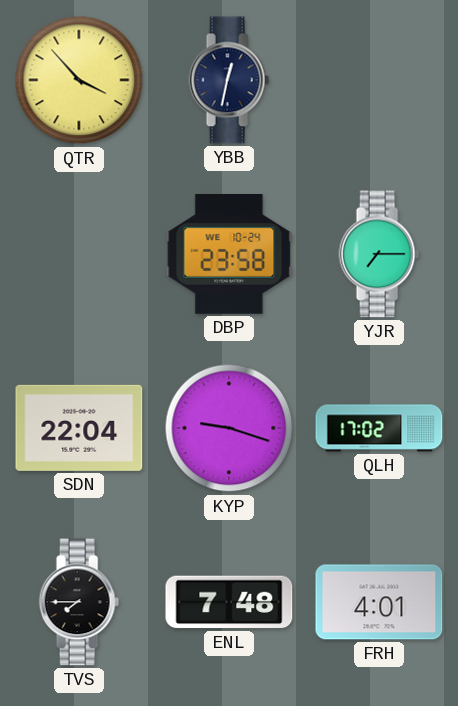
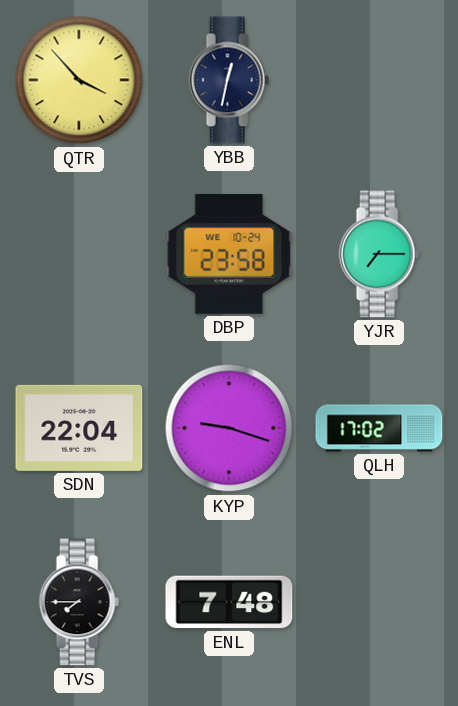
FRH: 4:01 -> none
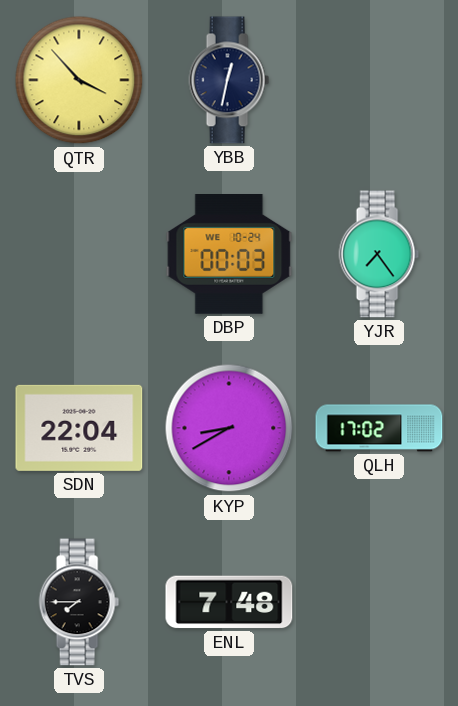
DBP: 23:58 -> 00:03
YJR: 7:15 -> 7:24
KYP: 9:18 -> 8:40
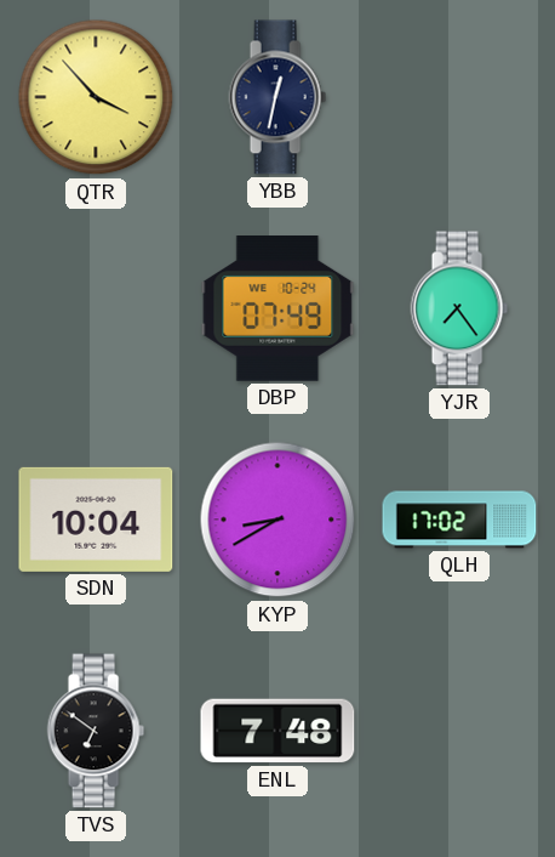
DBP: 00:03 -> 07:49
SDN: 22:04 -> 10:04
TVS: 7:45 -> 6:51
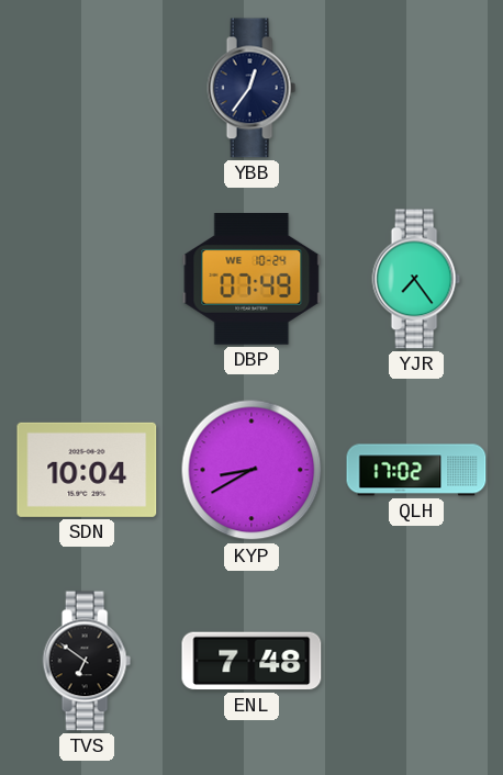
QTR: 3:53 -> none
YBB: 12:32 -> 12:36
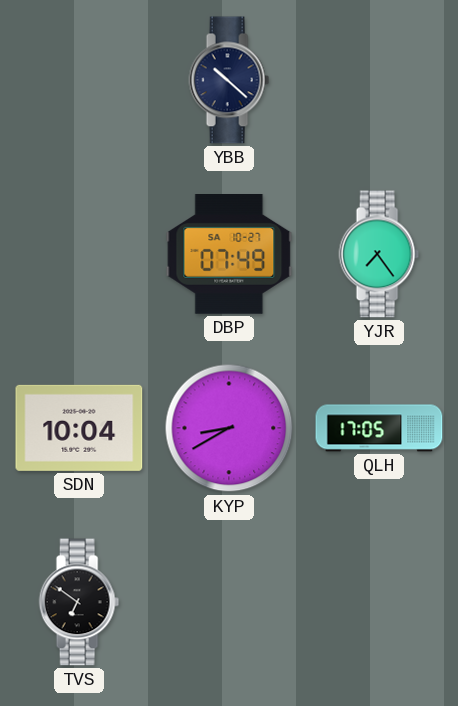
YBB: 12:36 -> 10:22
DBP date: WE 10-24 -> SA 10-27
QLH: 17:02 -> 17:05
ENL: 7:48 -> none
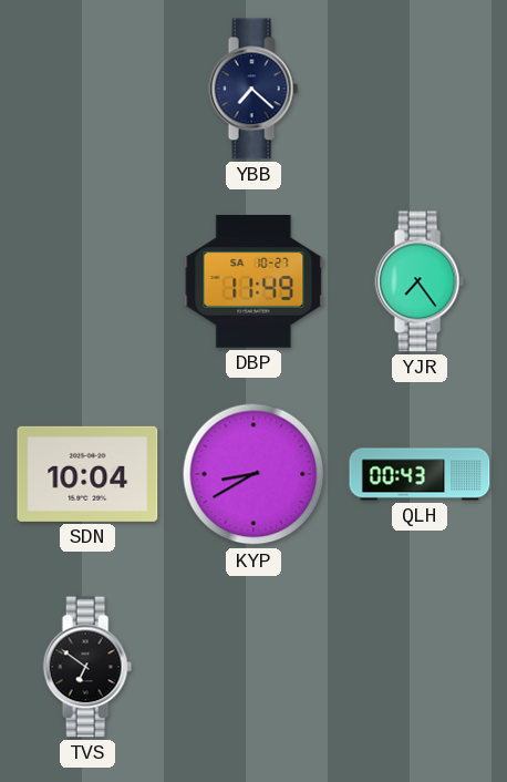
YBB: 10:22 -> 7:22
DBP: 07:49 -> 11:49
QLH: 17:05 -> 00:43
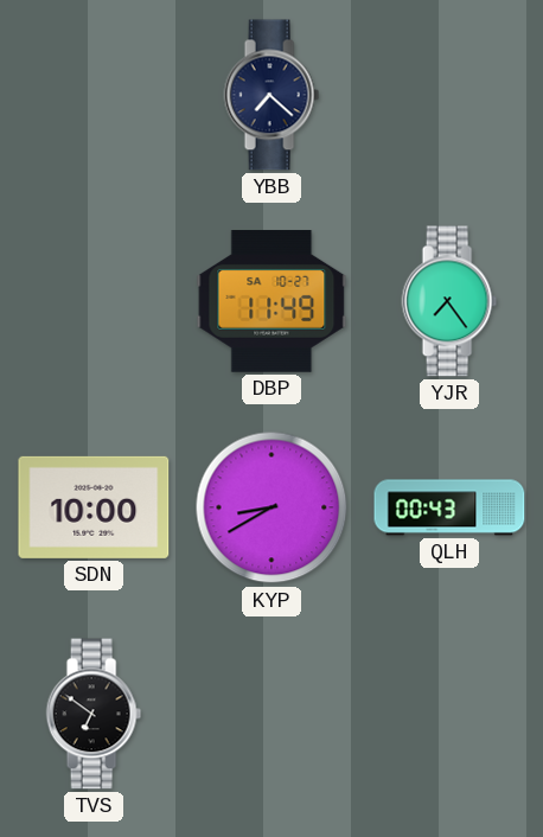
SDN: 10:04 -> 10:00
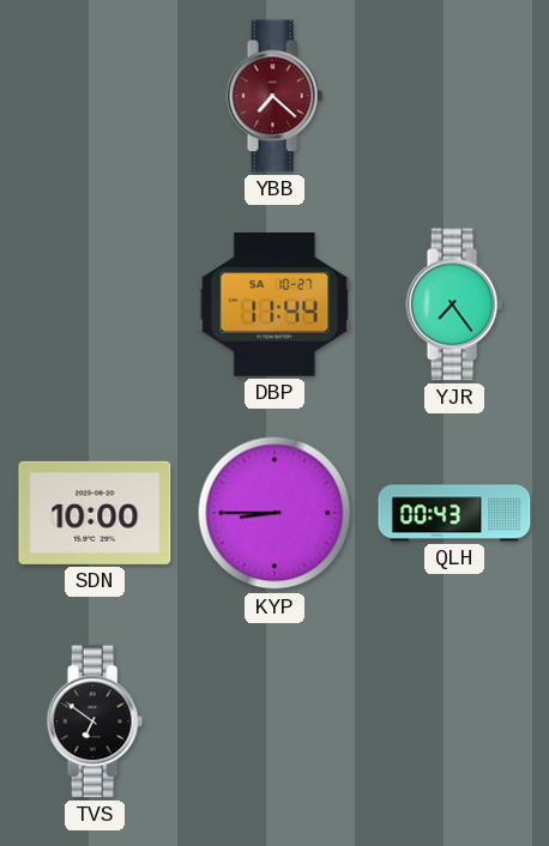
YBB dial: navy -> burgundy
DBP: 11:49 -> 11:44
KYP: 8:40 -> 8:45
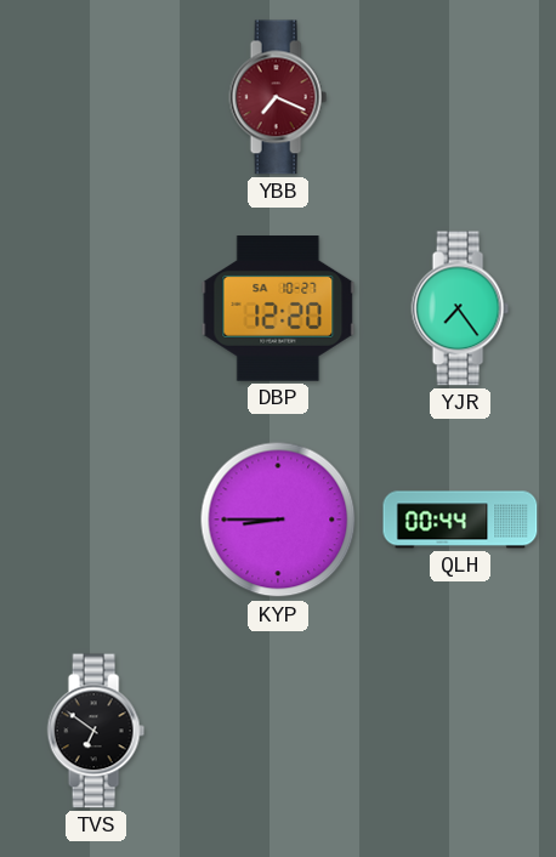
YBB: 7:22 -> 7:19
DBP: 11:44 -> 12:20
SDN: 10:00 -> none
QLH: 00:43 -> 00:44
